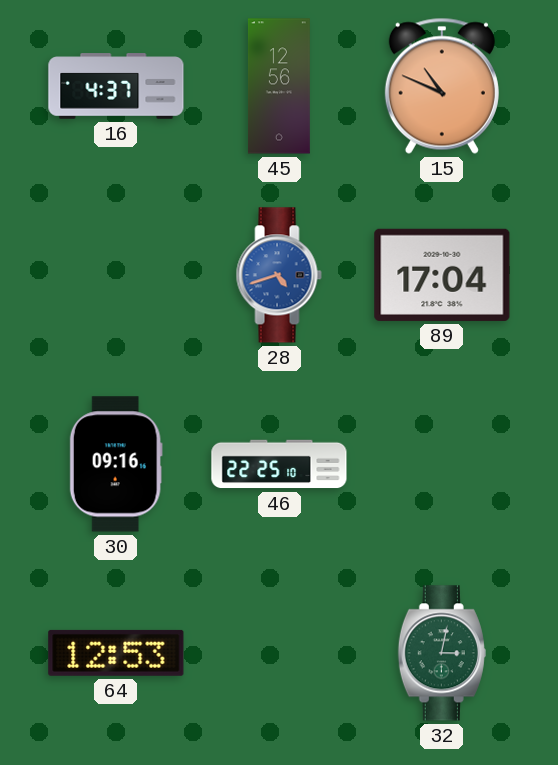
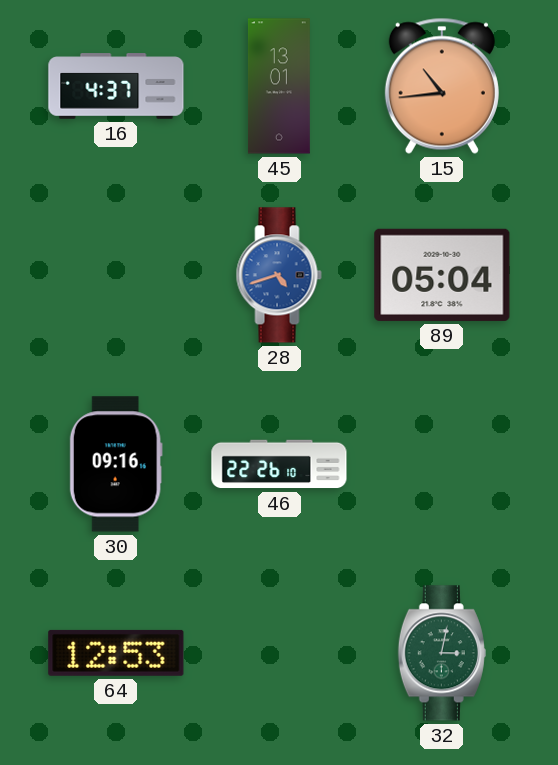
45: 12:56 -> 13:01
15: 10:49 -> 10:44
89: 17:04 -> 05:04
46: 22:25 -> 22:26
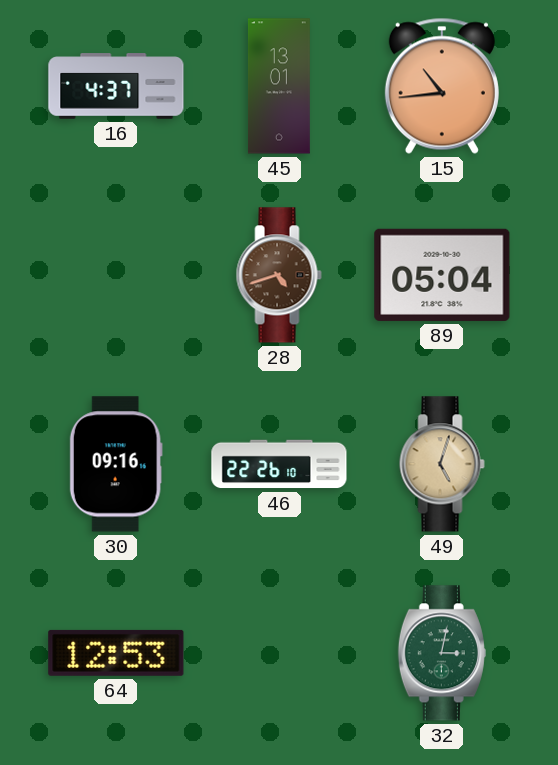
28 dial: blue -> brown
49: none -> 5:03
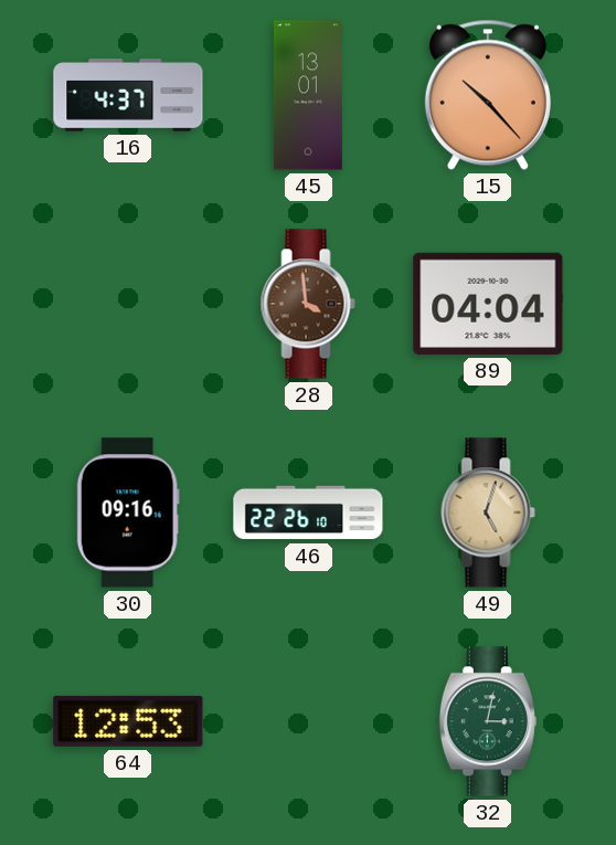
15: 10:44 -> 10:23
28: 4:42 -> 3:59
89: 05:04 -> 04:04
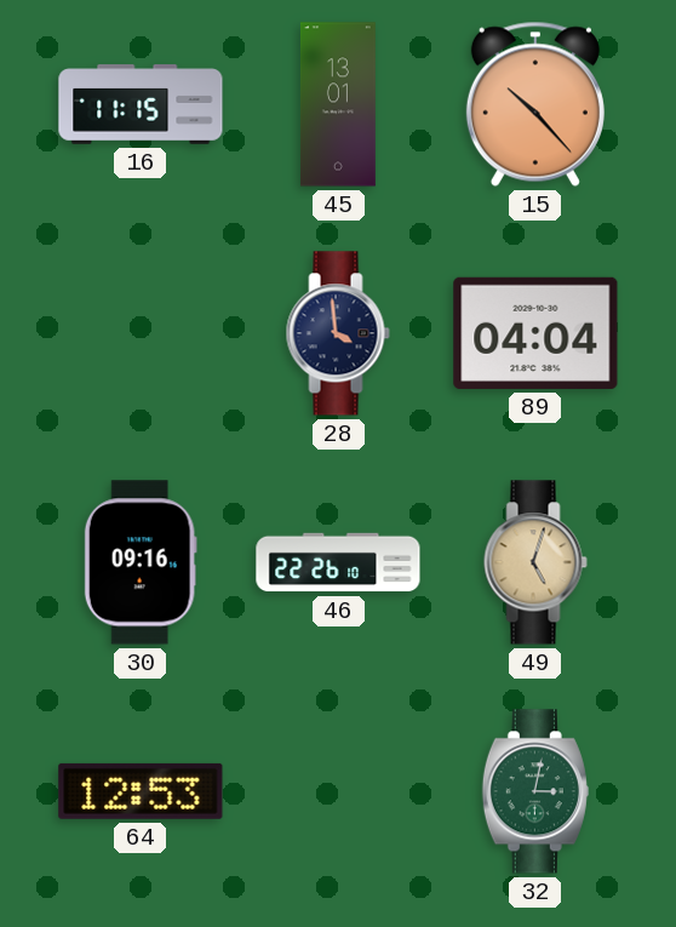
16: 4:37 -> 11:15
28 dial: brown -> navy
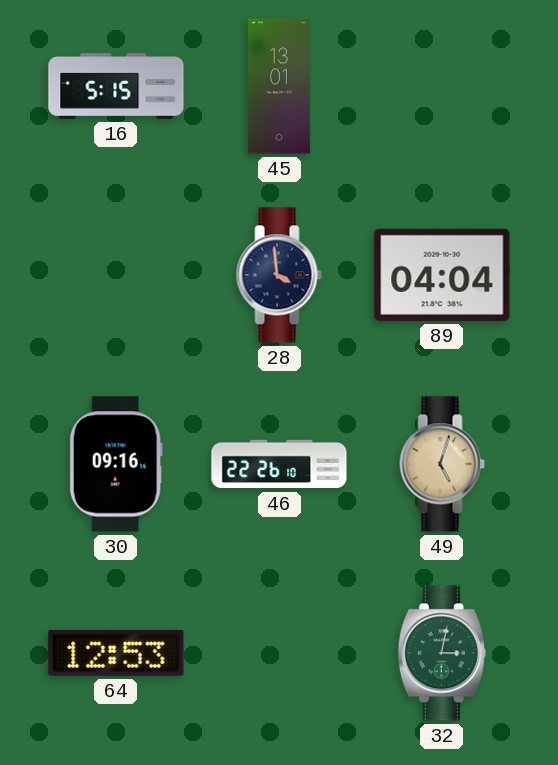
16: 11:15 -> 5:15
15: 10:23 -> none
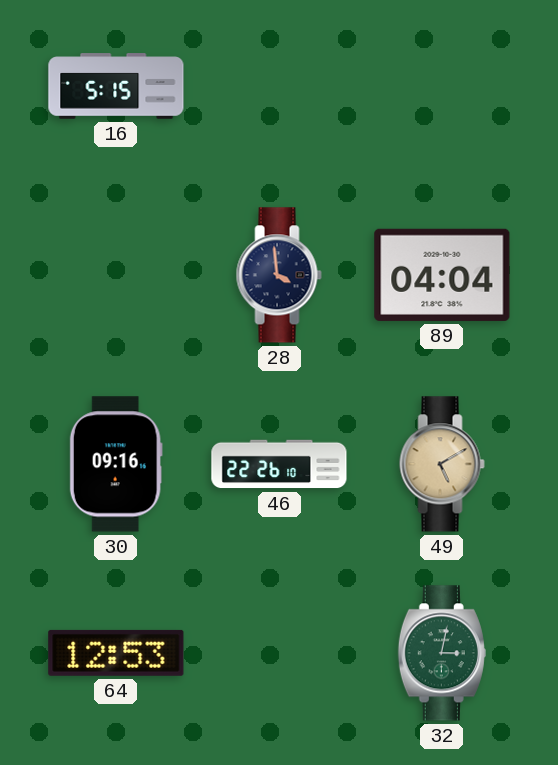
45: 13:01 -> none
49: 5:03 -> 5:10
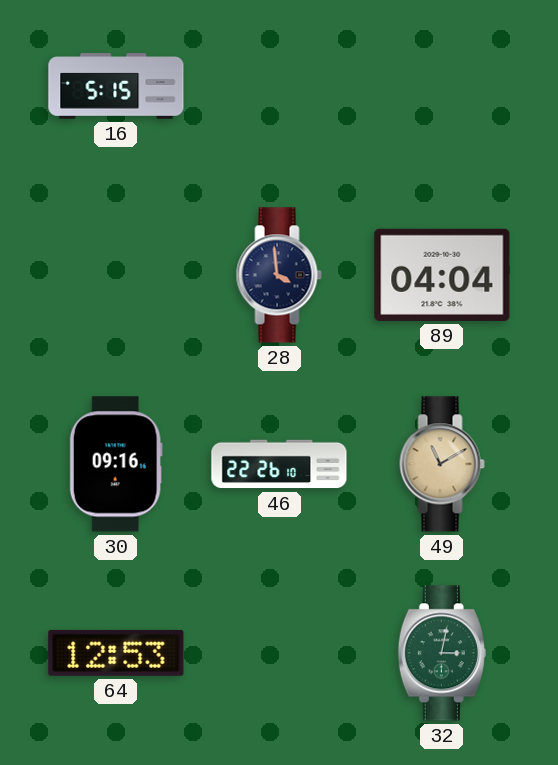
49: 5:10 -> 11:10
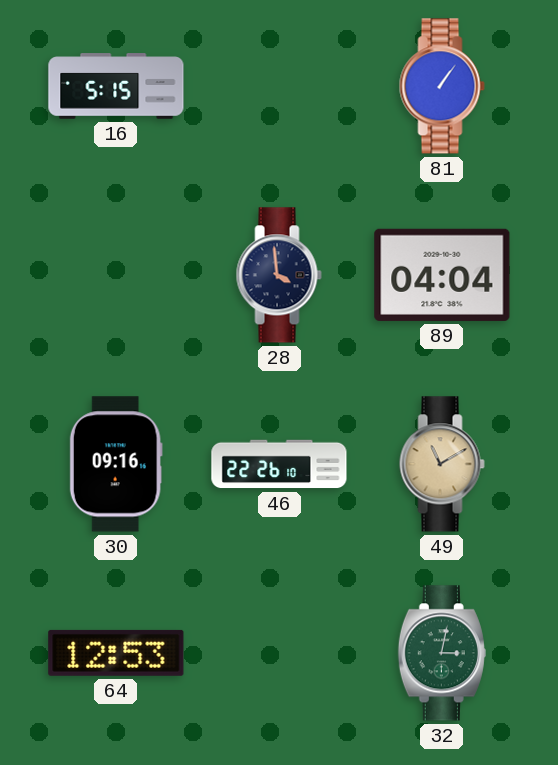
81: none -> 1:06
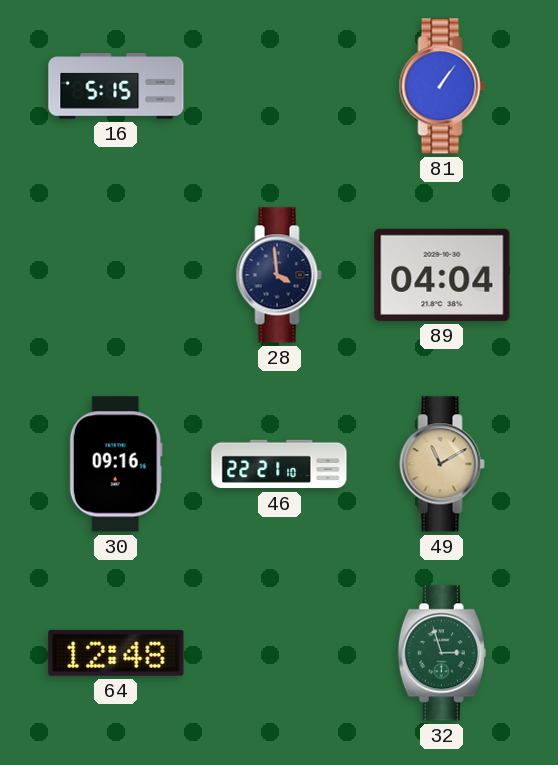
46: 22:26 -> 22:21
64: 12:53 -> 12:48
32: 3:02 -> 2:57
